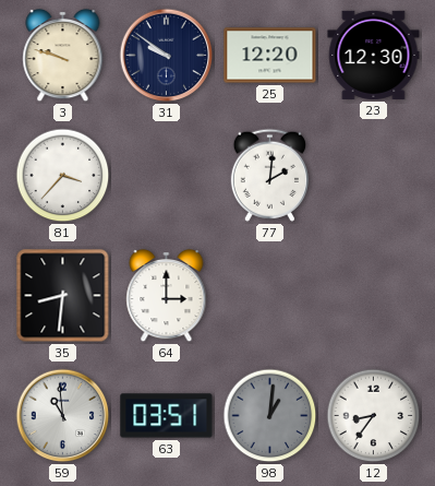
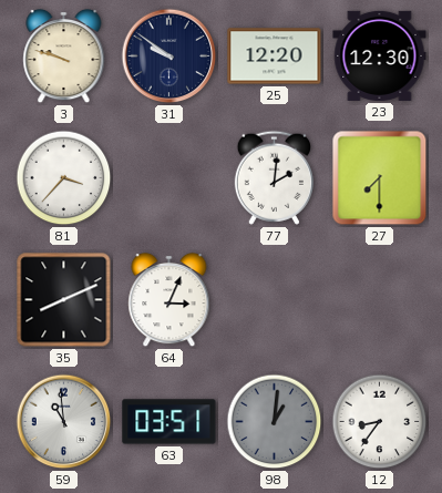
27: none -> 7:30
35: 8:31 -> 8:11
64: 3:00 -> 3:04
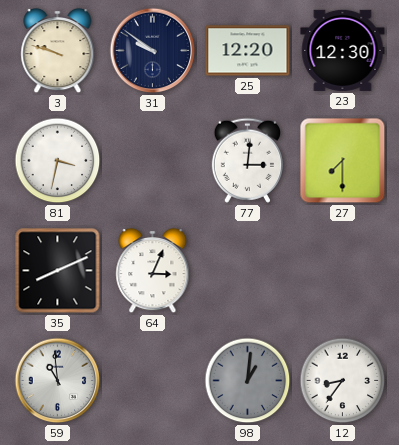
81: 3:37 -> 3:32
77: 2:01 -> 3:01
63: 03:51 -> none
